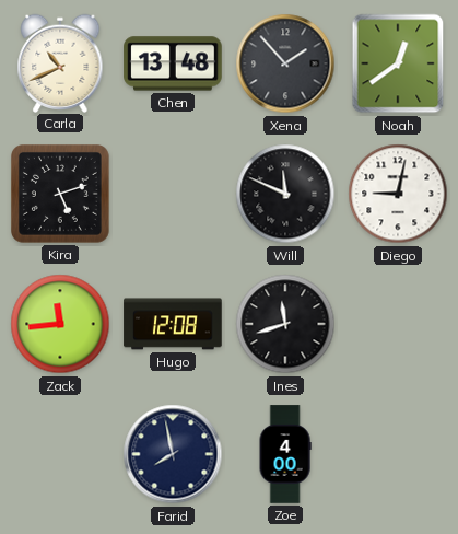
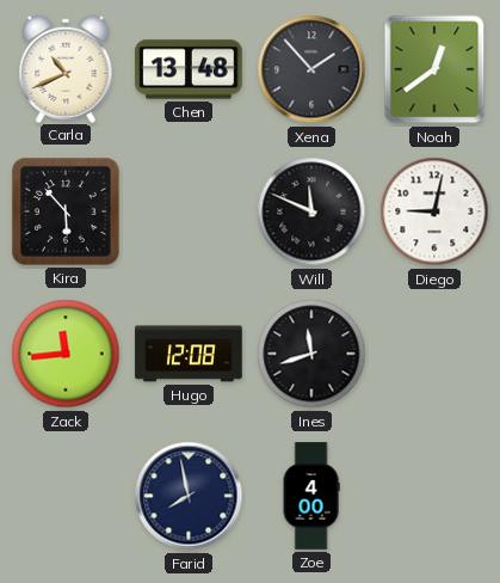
Kira: 5:12 -> 5:53
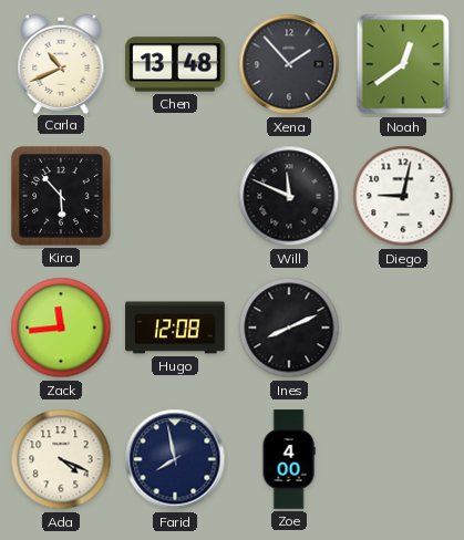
Ines: 11:42 -> 8:11
Ada: none -> 4:19
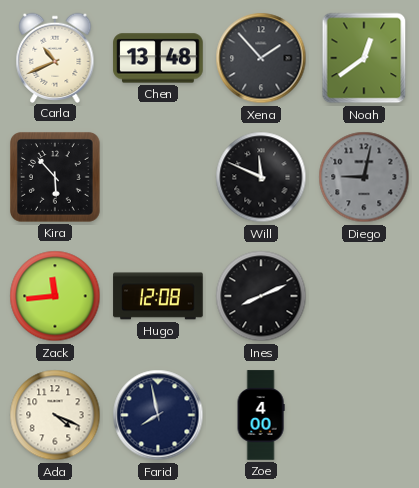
Diego dial: white -> grey
